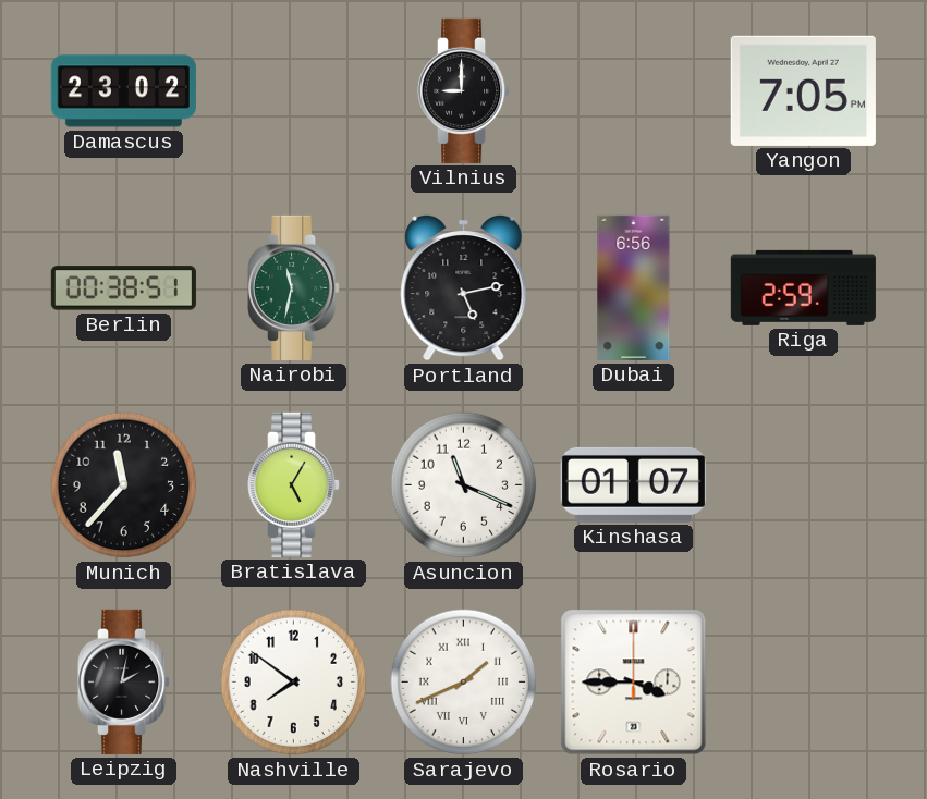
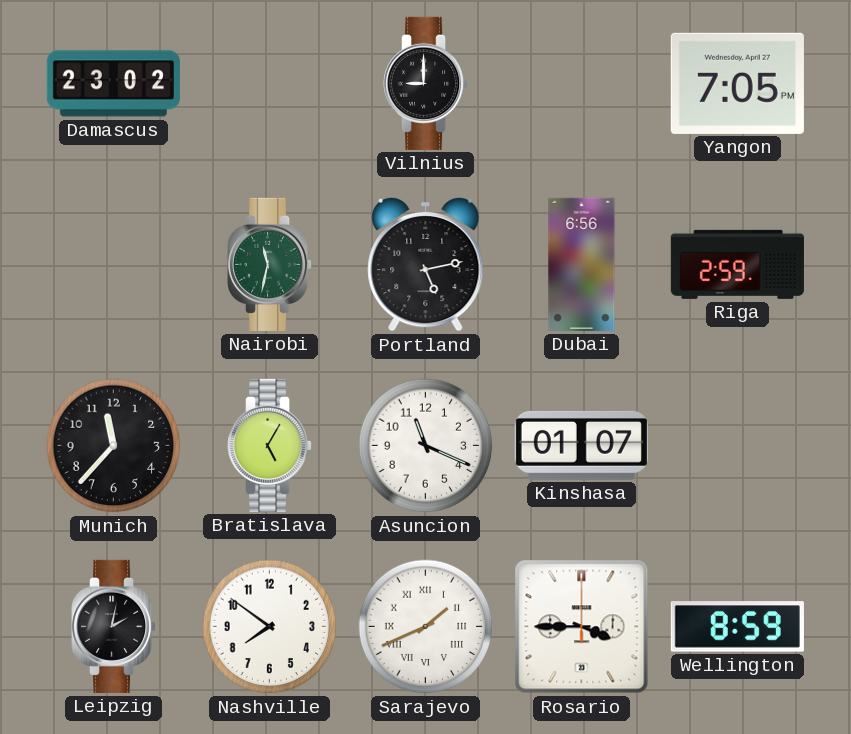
Berlin: 00:38 -> none
Wellington: none -> 8:59
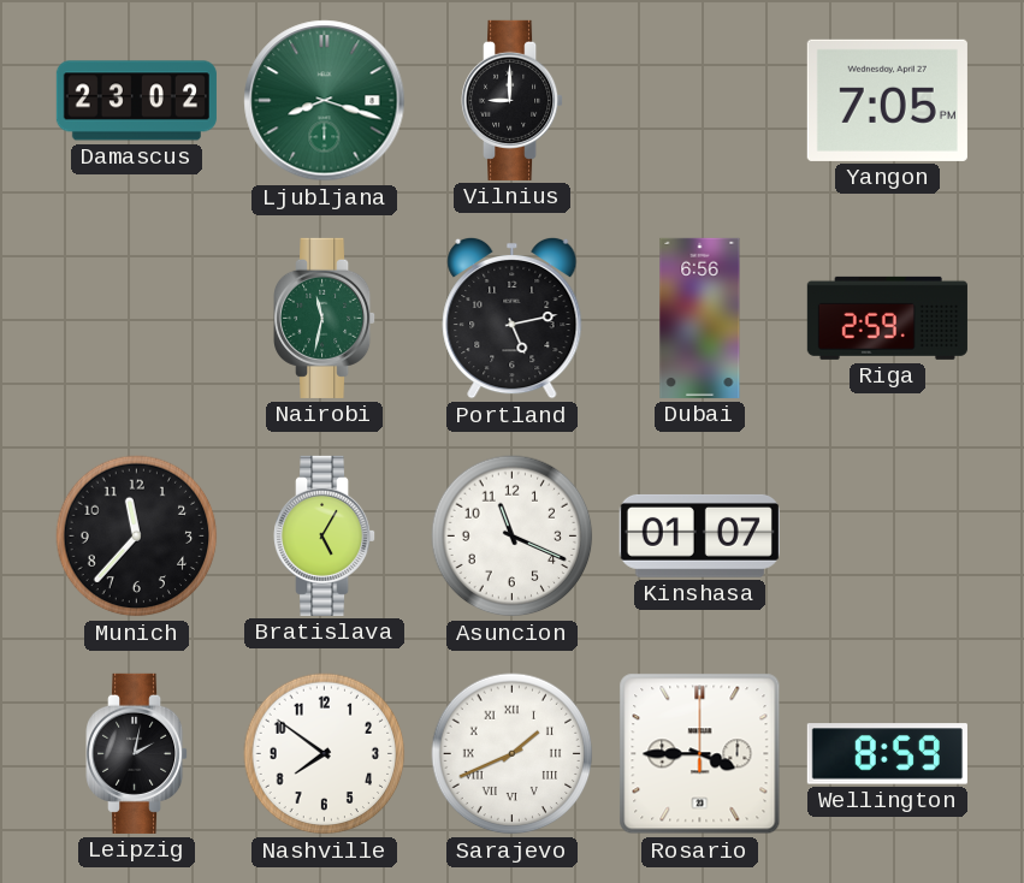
Ljubljana: none -> 8:18
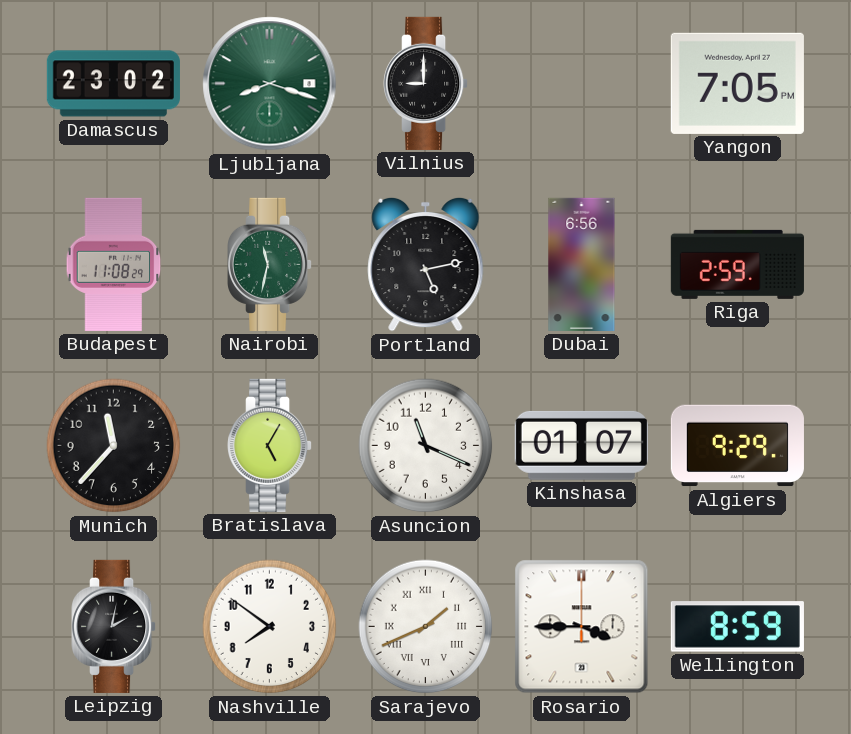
Budapest: none -> 11:08
Algiers: none -> 9:29
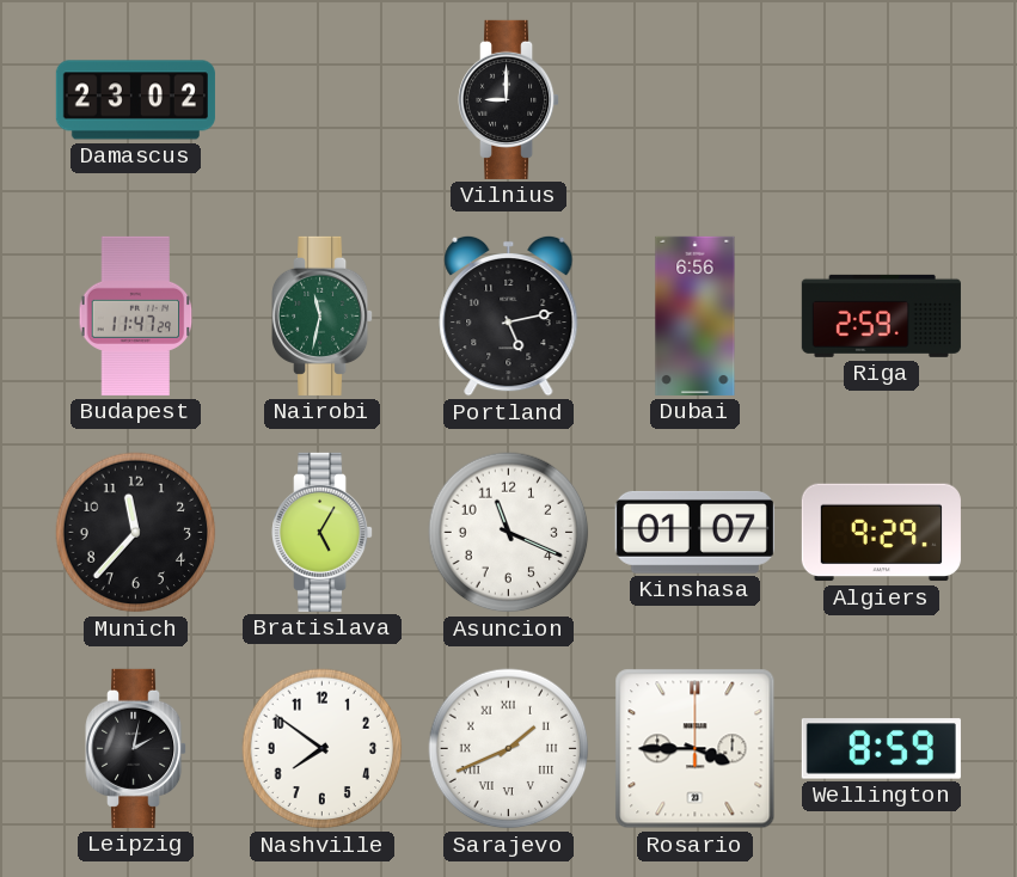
Ljubljana: 8:18 -> none
Yangon: 7:05 -> none
Budapest: 11:08 -> 11:47
